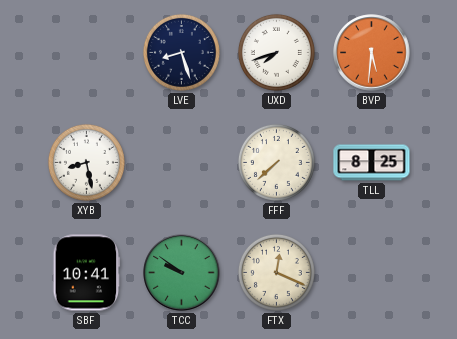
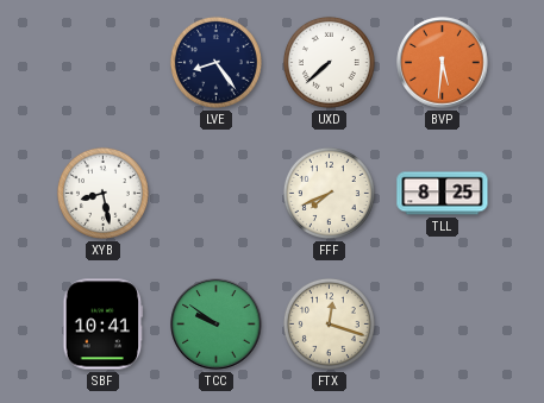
LVE: 8:27 -> 8:24
UXD: 7:42 -> 7:38
FFF: 7:38 -> 7:41
FTX: 12:19 -> 12:18
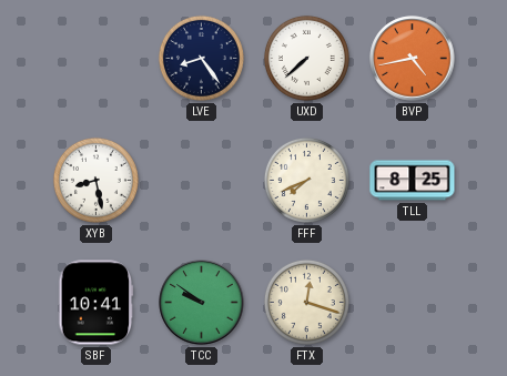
BVP: 5:31 -> 4:43
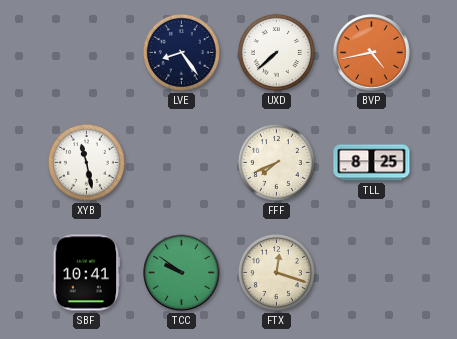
XYB: 8:28 -> 11:28
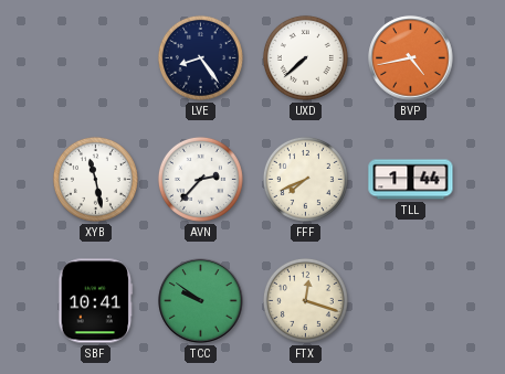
AVN: none -> 2:37
TLL: 8:25 -> 1:44
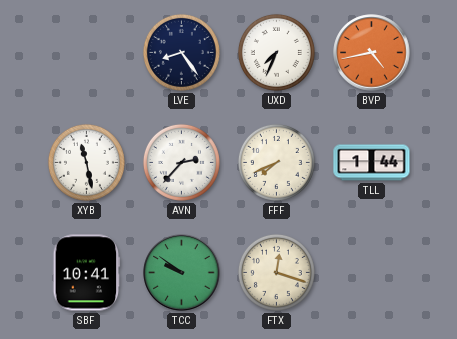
UXD: 7:38 -> 7:34
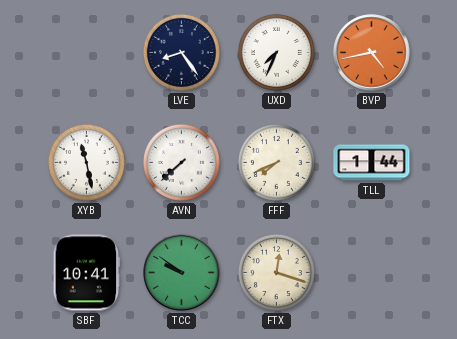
AVN: 2:37 -> 7:38
